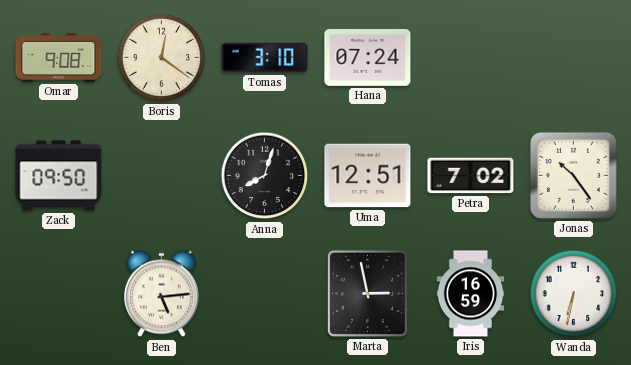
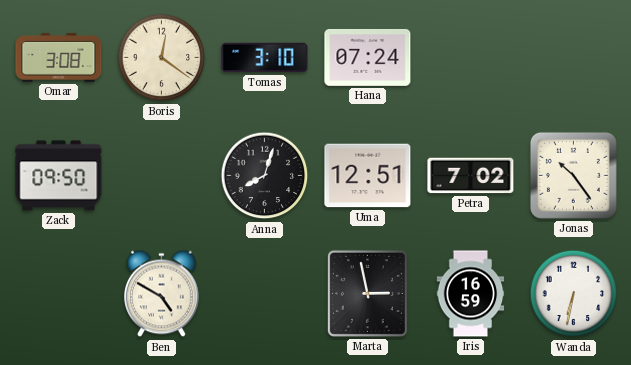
Omar: 9:08 -> 3:08
Ben: 5:14 -> 4:50
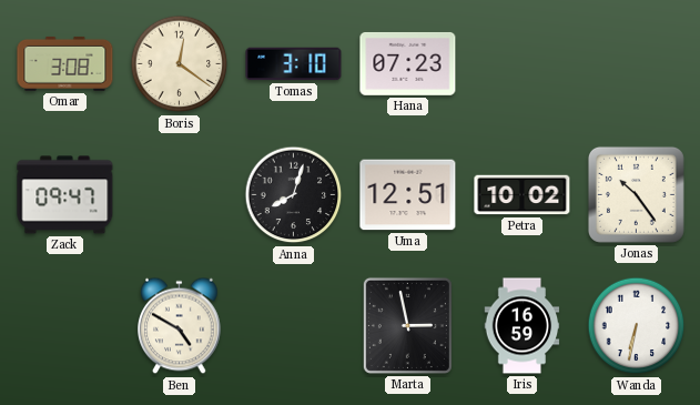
Hana: 07:24 -> 07:23
Zack: 09:50 -> 09:47
Petra: 7:02 -> 10:02
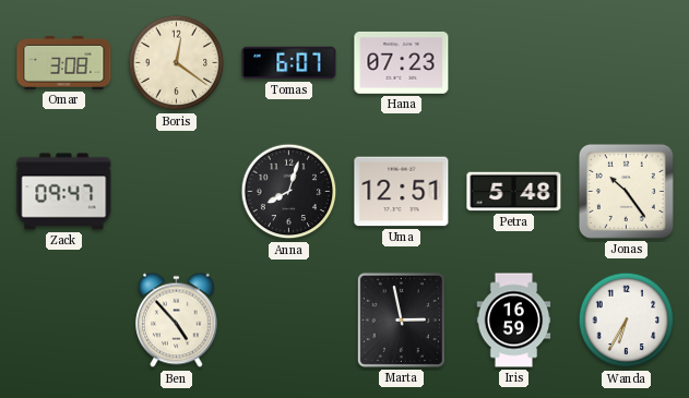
Tomas: 3:10 -> 6:07
Petra: 10:02 -> 5:48
Ben: 4:50 -> 4:53
Wanda: 6:32 -> 6:35
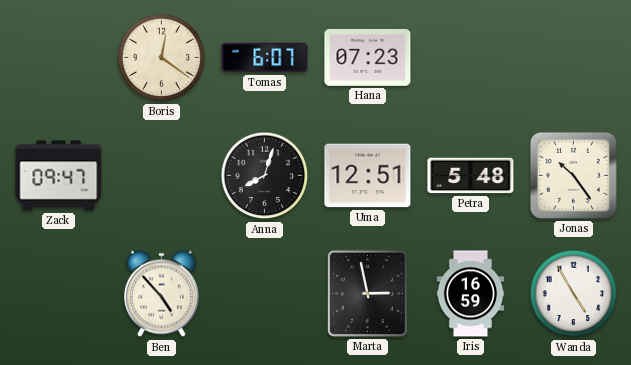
Omar: 3:08 -> none
Wanda: 6:35 -> 4:55
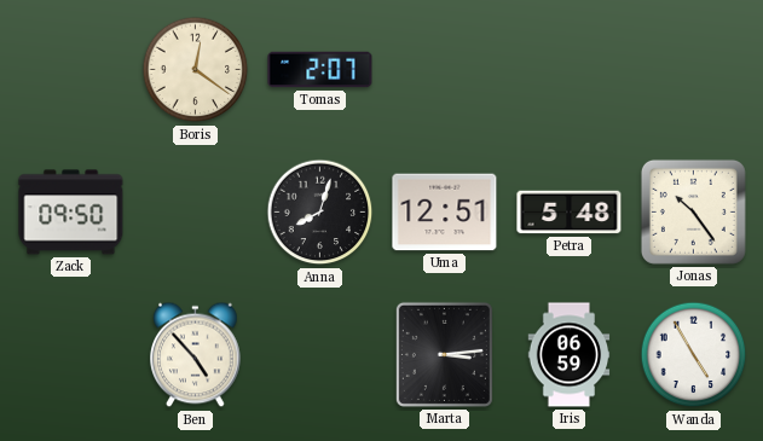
Tomas: 6:07 -> 2:07
Hana: 07:23 -> none
Zack: 09:47 -> 09:50
Marta: 2:58 -> 3:14
Iris: 16:59 -> 06:59
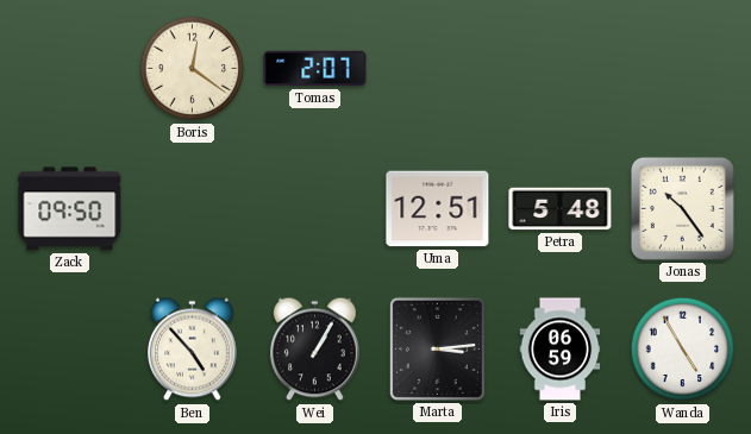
Anna: 8:03 -> none
Wei: none -> 1:05
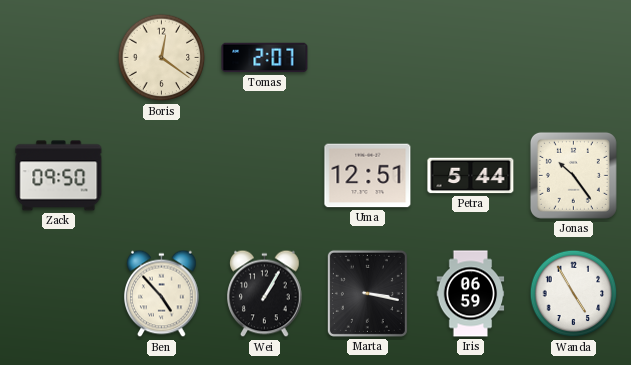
Petra: 5:48 -> 5:44
Marta: 3:14 -> 3:17
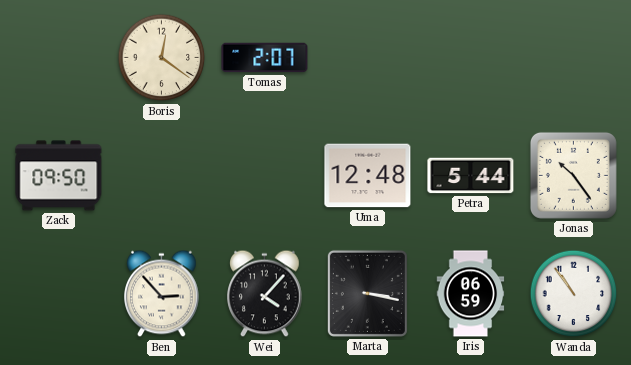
Uma: 12:51 -> 12:48
Ben: 4:53 -> 2:53
Wei: 1:05 -> 4:07
Wanda: 4:55 -> 10:54
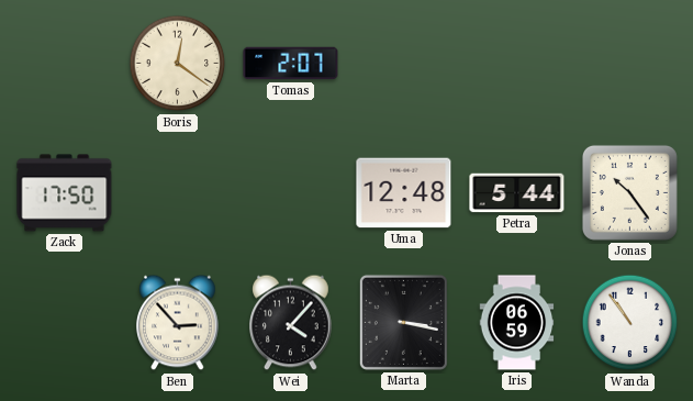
Zack: 09:50 -> 17:50
